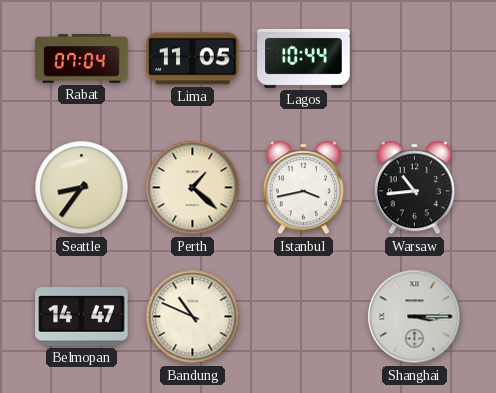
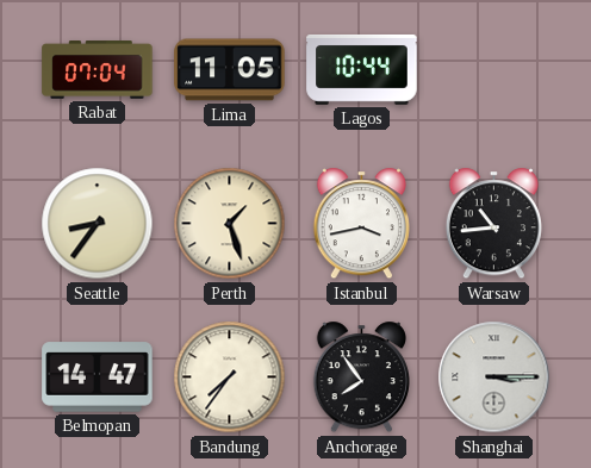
Perth: 1:22 -> 1:27
Bandung: 10:49 -> 7:36
Anchorage: none -> 7:54
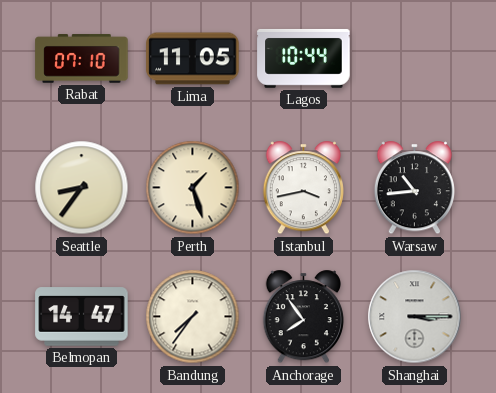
Rabat: 07:04 -> 07:10
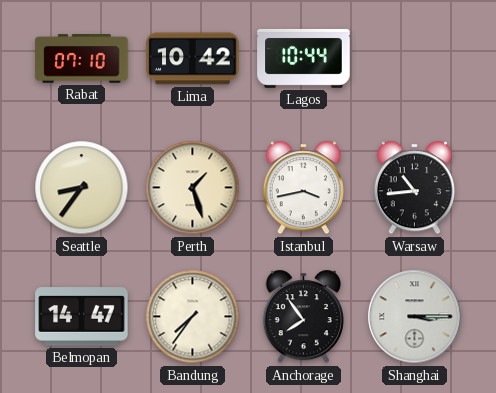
Lima: 11:05 -> 10:42
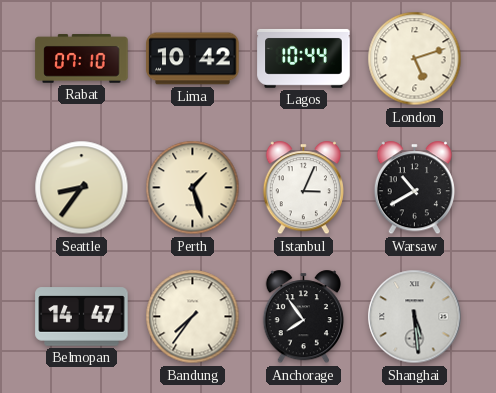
London: none -> 5:12
Istanbul: 3:43 -> 3:04
Warsaw: 10:44 -> 10:40
Shanghai: 3:15 -> 5:29
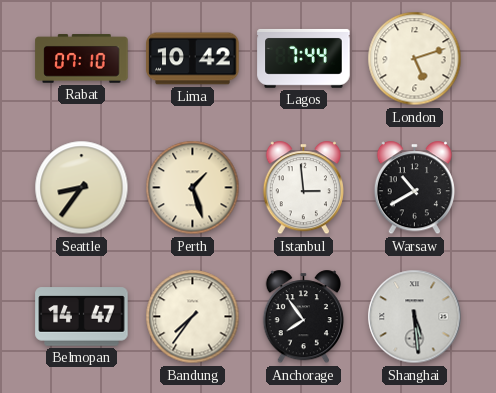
Lagos: 10:44 -> 7:44
Istanbul: 3:04 -> 2:59
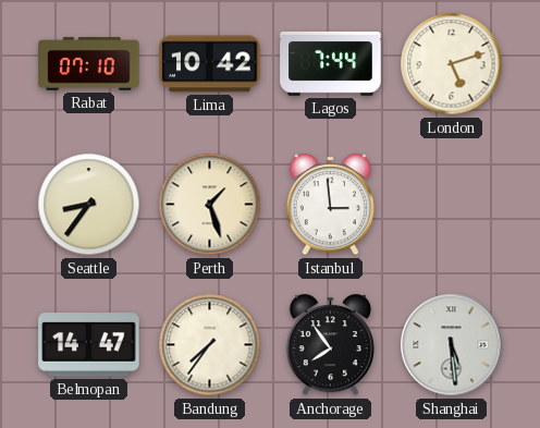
Warsaw: 10:40 -> none
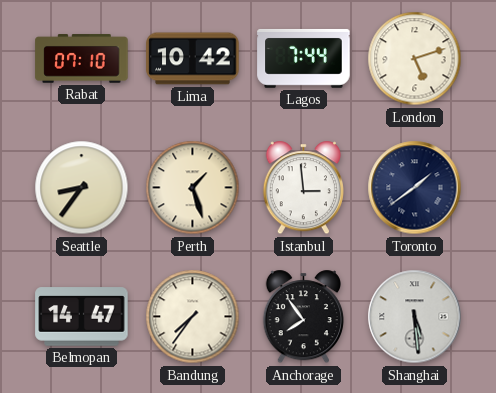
Toronto: none -> 1:39
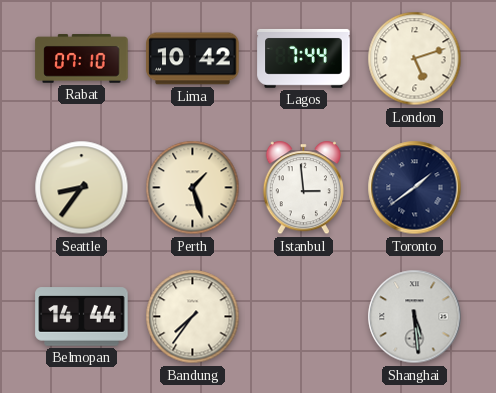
Belmopan: 14:47 -> 14:44
Anchorage: 7:54 -> none
